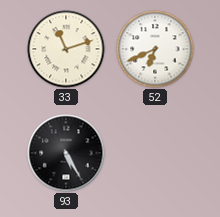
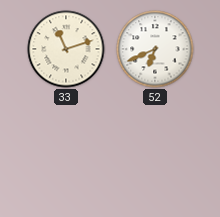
93: 5:25 -> none
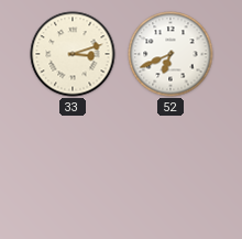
33: 11:12 -> 3:12
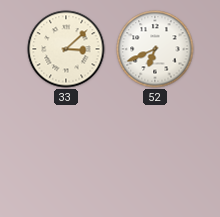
33: 3:12 -> 3:08
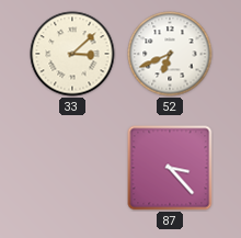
87: none -> 3:23
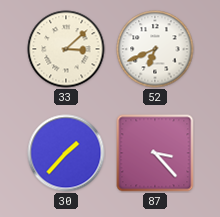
30: none -> 1:37
